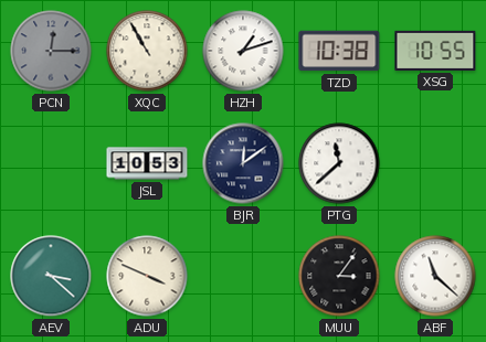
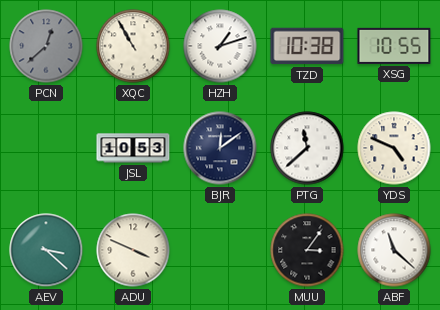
PCN: 12:15 -> 12:38
YDS: none -> 4:49
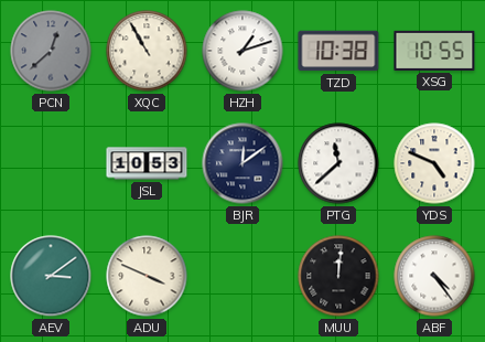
AEV: 3:22 -> 3:09
MUU: 3:06 -> 12:01
ABF: 11:22 -> 4:24
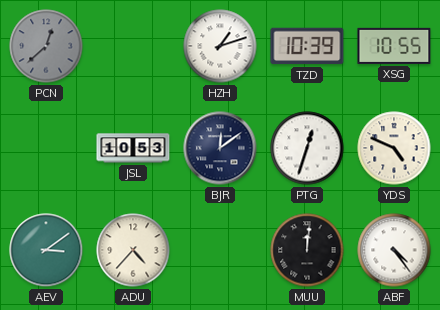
XQC: 10:55 -> none
TZD: 10:38 -> 10:39
PTG: 11:38 -> 12:33
ADU: 3:49 -> 4:37
